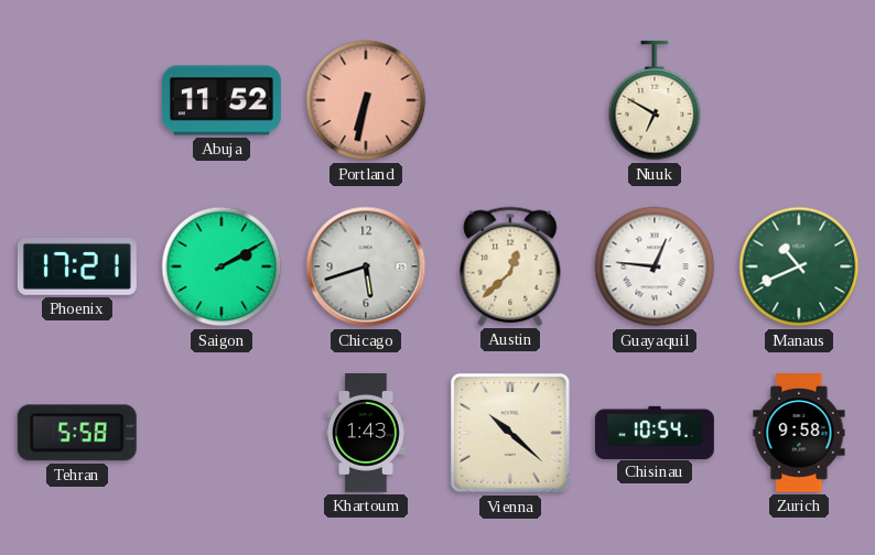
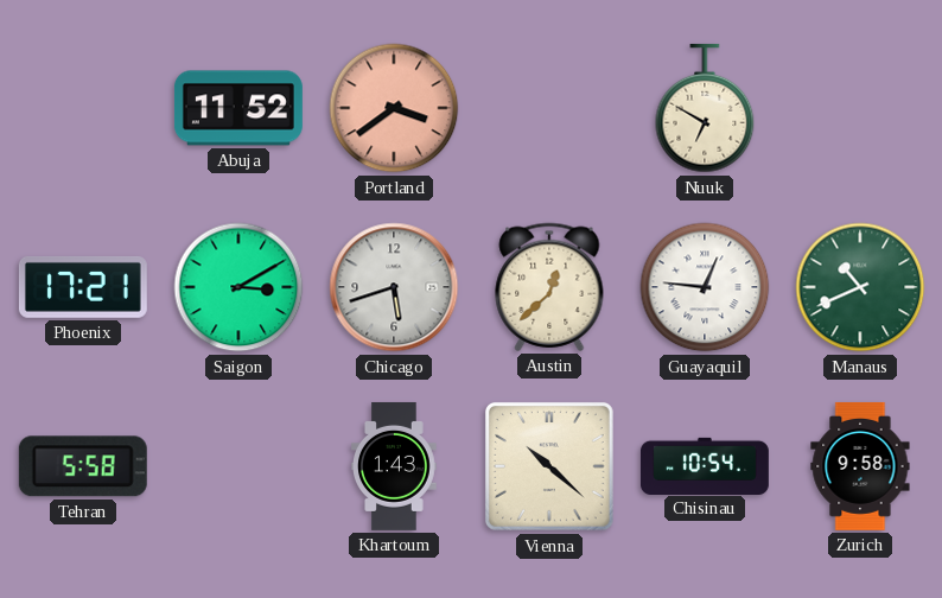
Portland: 6:32 -> 3:39
Saigon: 2:10 -> 3:10
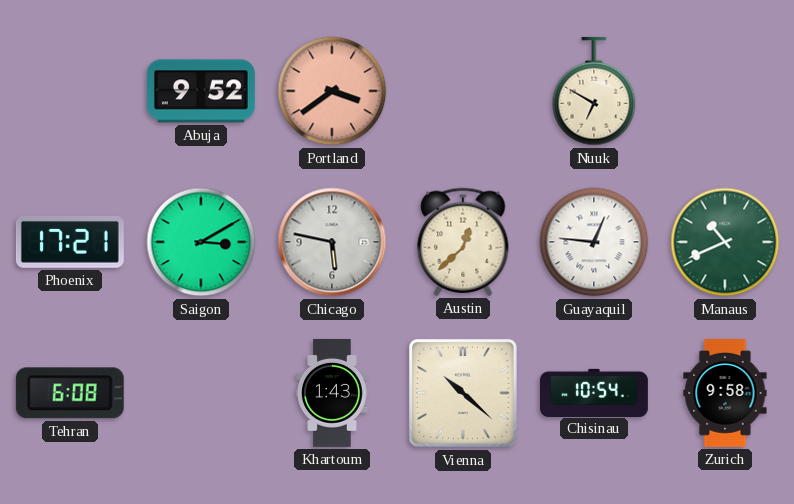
Abuja: 11:52 -> 9:52
Chicago: 5:42 -> 5:47
Tehran: 5:58 -> 6:08
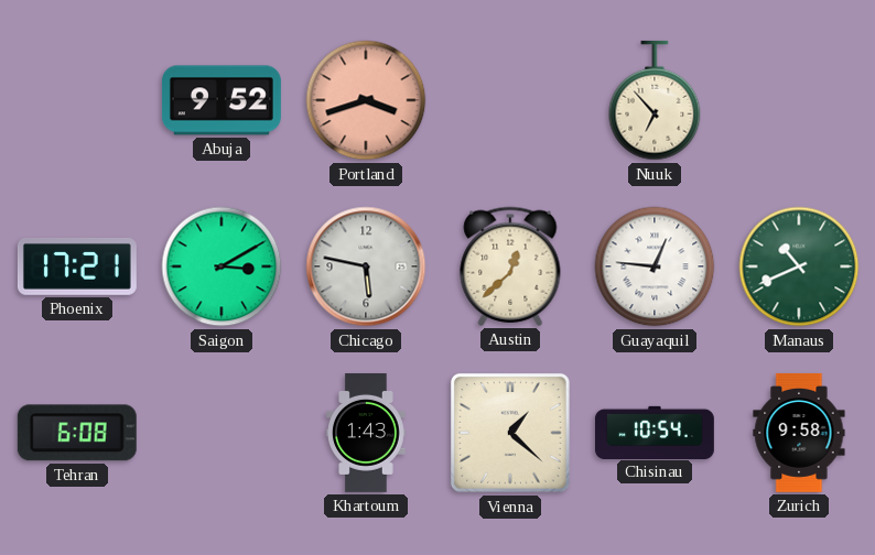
Portland: 3:39 -> 3:42
Nuuk: 6:50 -> 6:53
Vienna: 10:22 -> 1:22
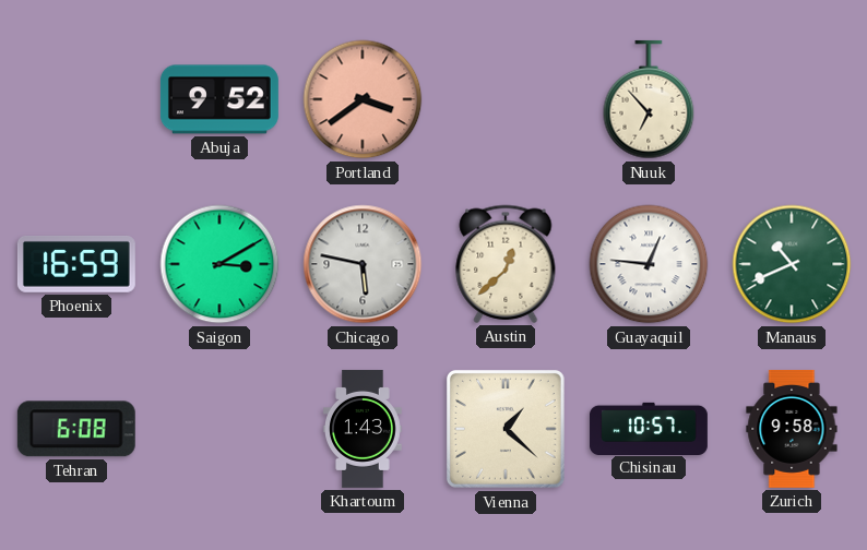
Portland: 3:42 -> 3:39
Phoenix: 17:21 -> 16:59
Chisinau: 10:54 -> 10:57
